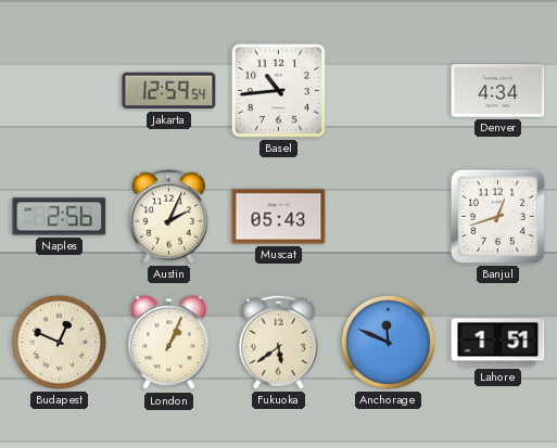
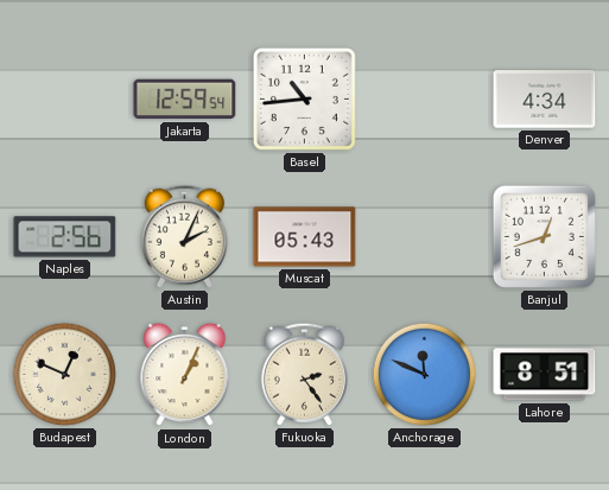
Fukuoka: 5:39 -> 2:24
Lahore: 1:51 -> 8:51
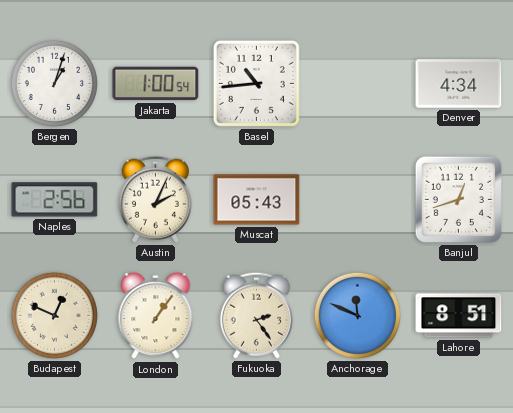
Bergen: none -> 1:03
Jakarta: 12:59 -> 1:00
London: 1:04 -> 1:06
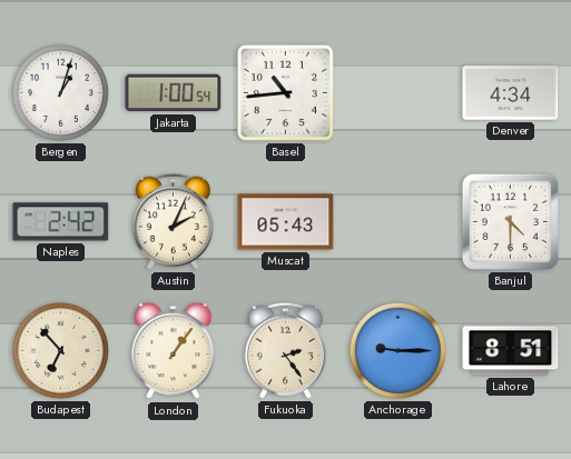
Naples: 2:56 -> 2:42
Banjul: 12:42 -> 4:30
Budapest: 12:49 -> 6:53
Anchorage: 11:49 -> 9:15
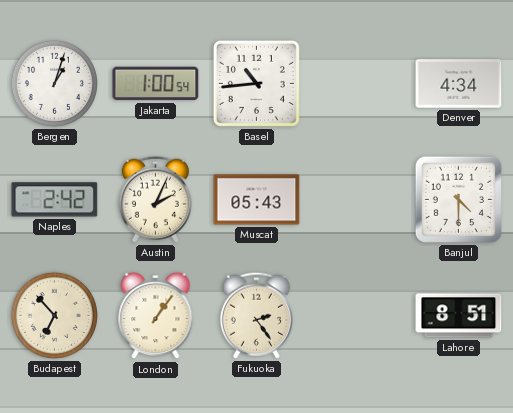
Anchorage: 9:15 -> none
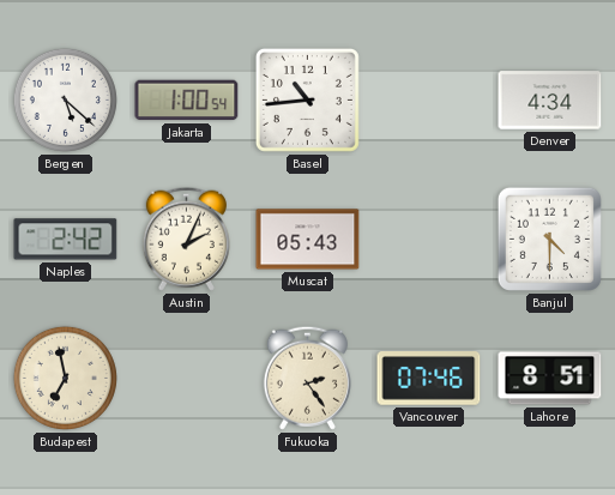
Bergen: 1:03 -> 5:22
Budapest: 6:53 -> 6:58
London: 1:06 -> none
Vancouver: none -> 07:46
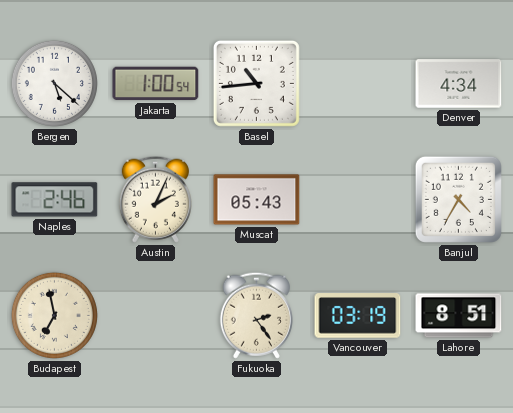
Naples: 2:42 -> 2:46
Banjul: 4:30 -> 4:35
Vancouver: 07:46 -> 03:19
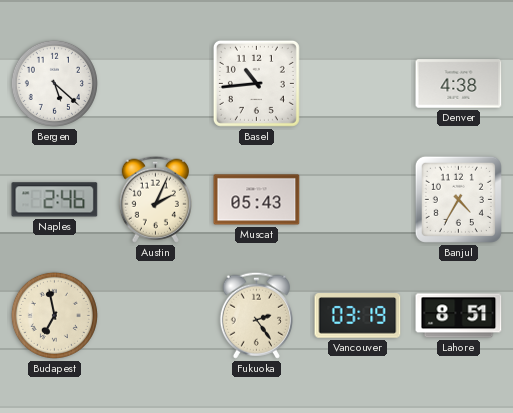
Jakarta: 1:00 -> none
Denver: 4:34 -> 4:38
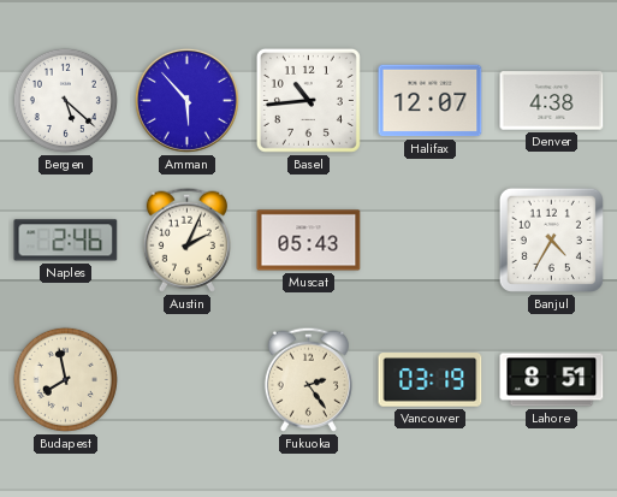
Amman: none -> 5:53
Halifax: none -> 12:07
Budapest: 6:58 -> 7:58
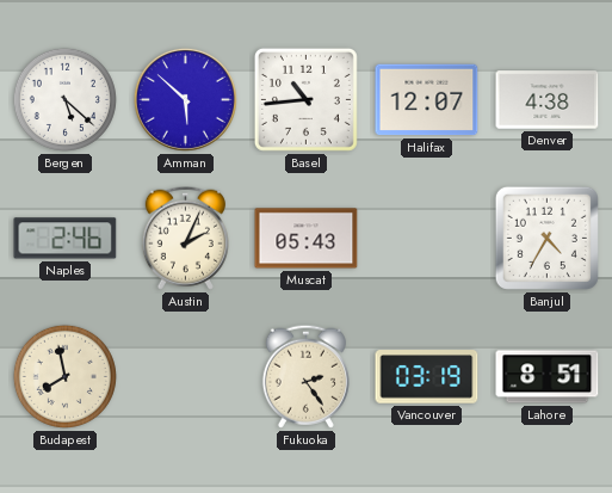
Amman: 5:53 -> 5:52
